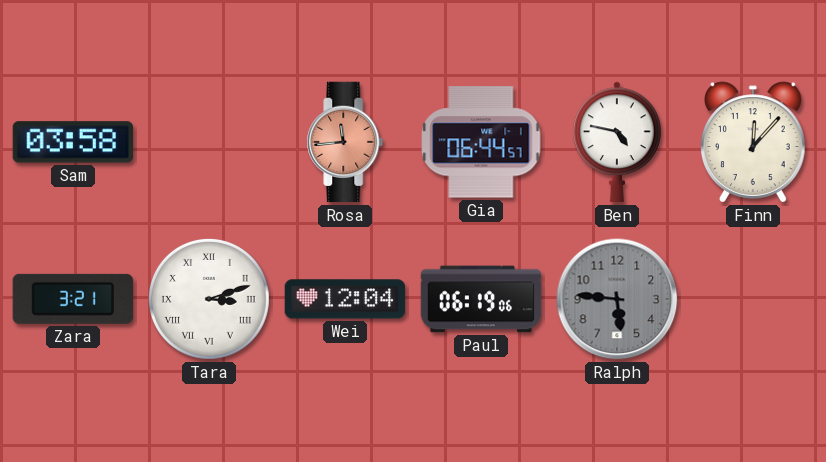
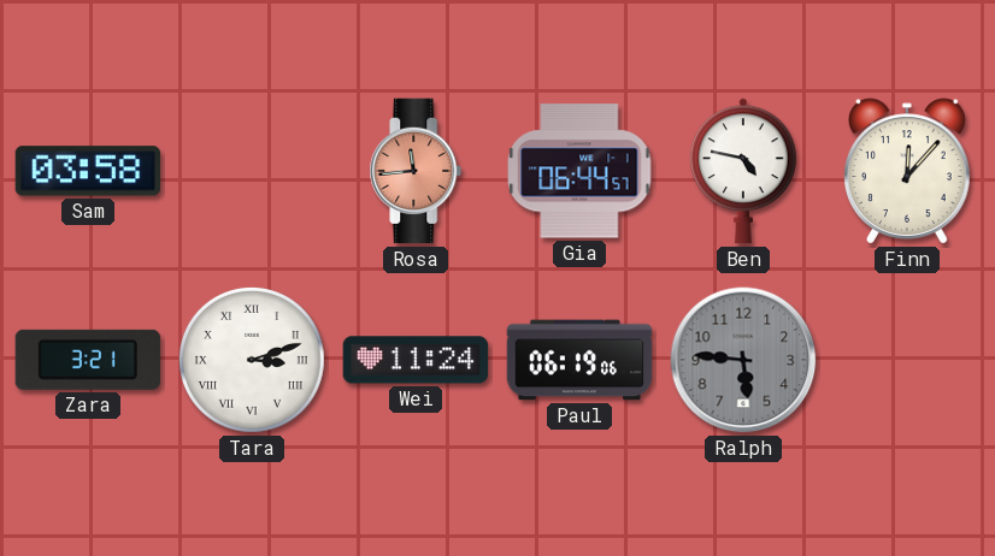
Wei: 12:04 -> 11:24
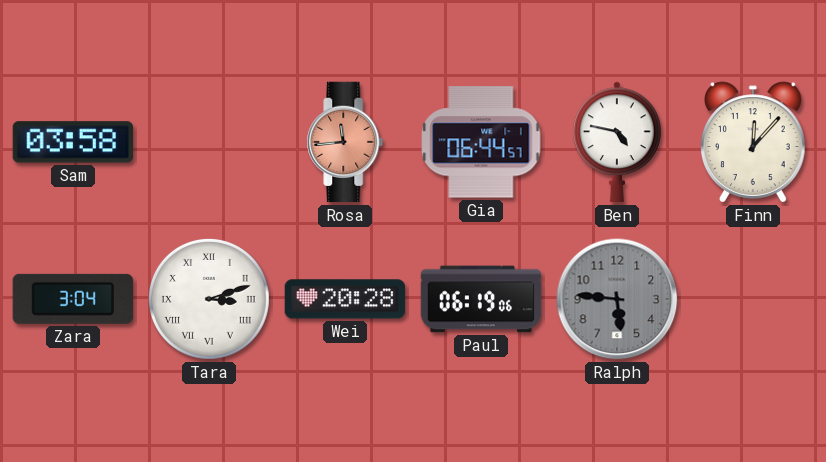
Zara: 3:21 -> 3:04
Wei: 11:24 -> 20:28
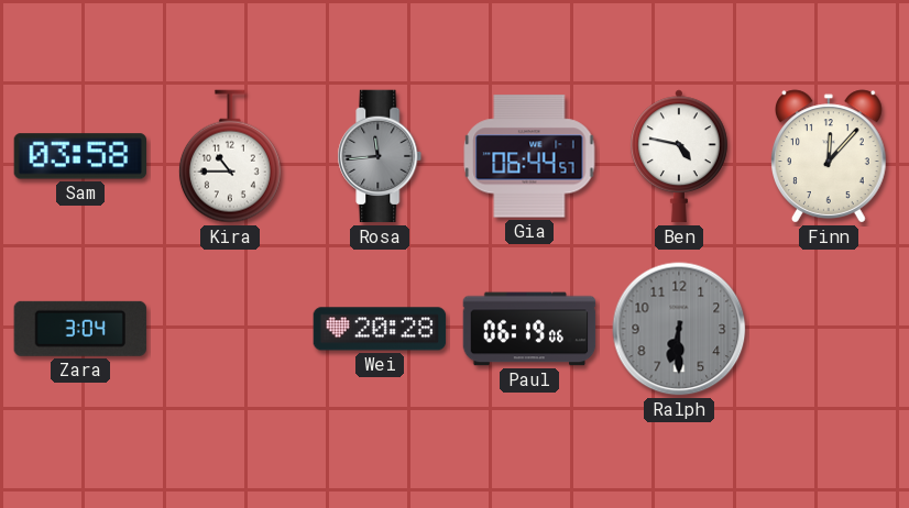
Kira: none -> 10:45
Rosa dial: salmon -> grey
Tara: 3:12 -> none
Ralph: 5:46 -> 6:30
